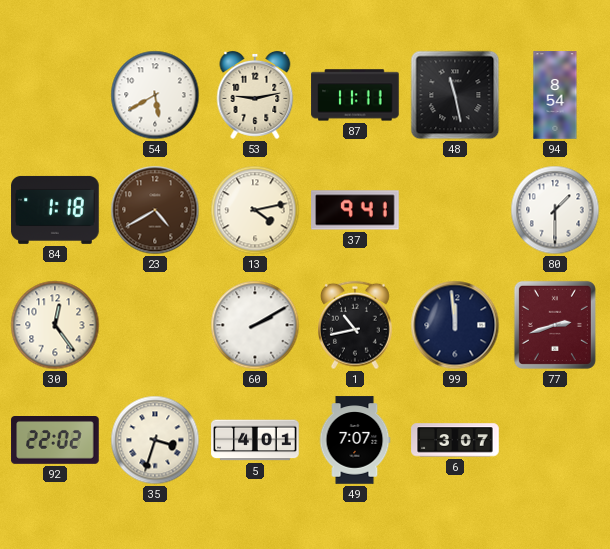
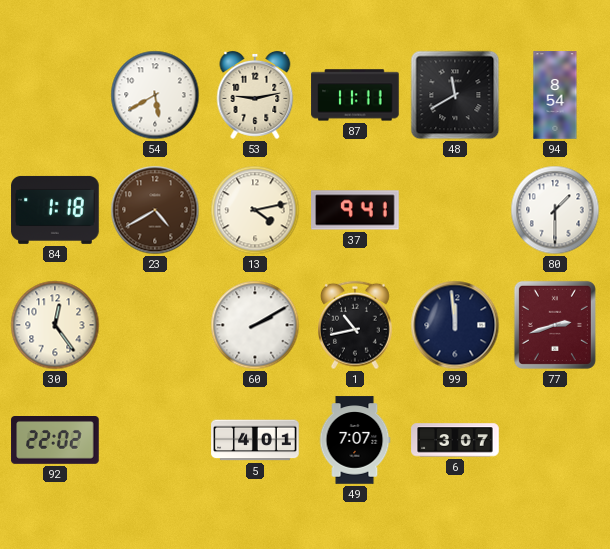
48: 11:28 -> 11:40
35: 3:33 -> none
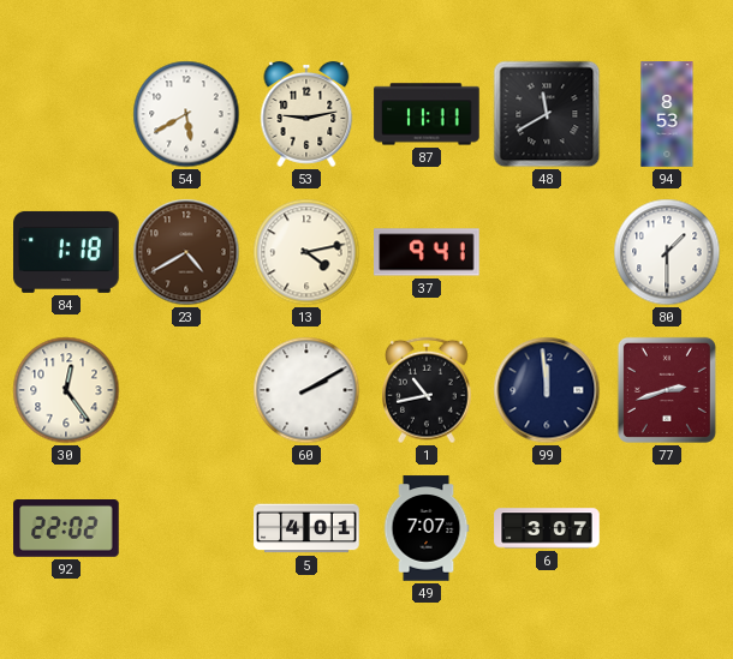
94: 8:54 -> 8:53
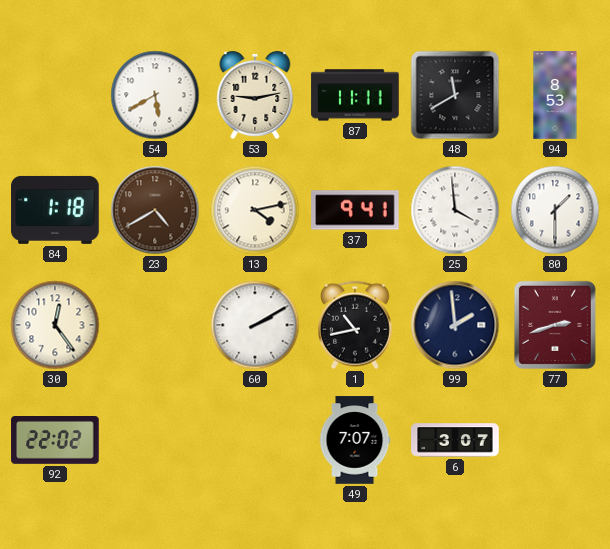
25: none -> 3:59
99: 11:59 -> 1:59
5: 4:01 -> none
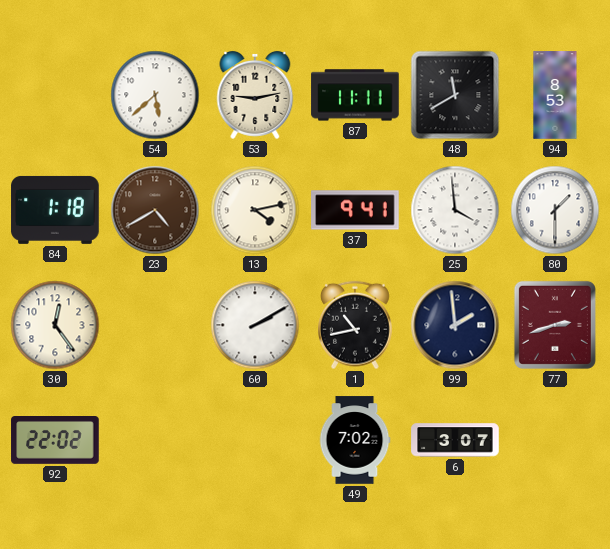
54: 5:40 -> 5:38
49: 7:07 -> 7:02
